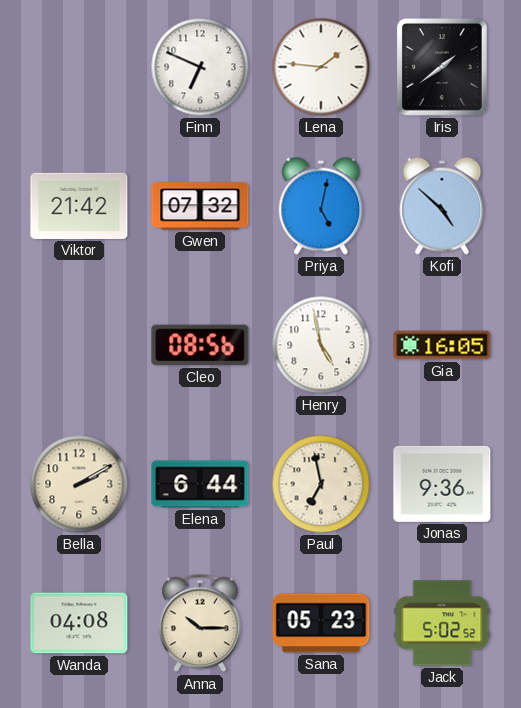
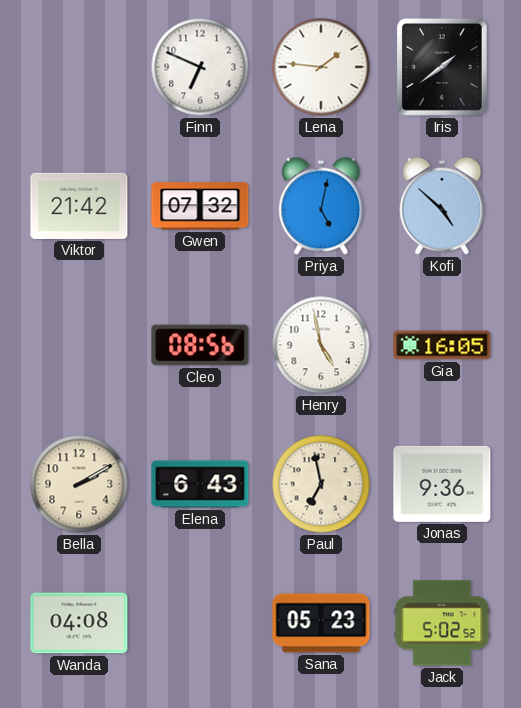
Elena: 6:44 -> 6:43
Anna: 10:15 -> none
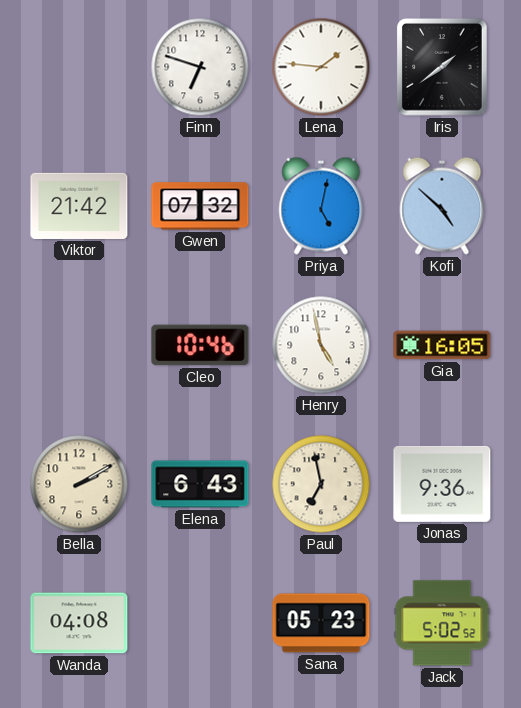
Finn: 6:49 -> 6:48
Cleo: 08:56 -> 10:46
